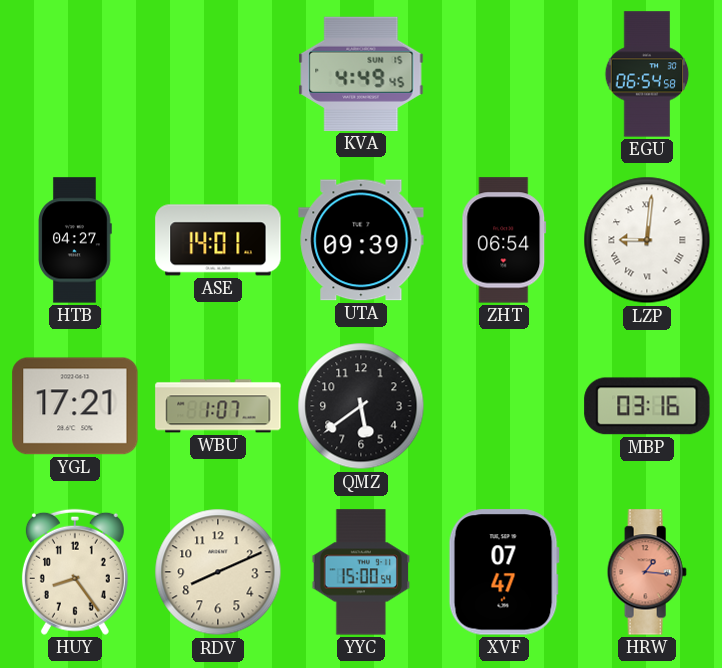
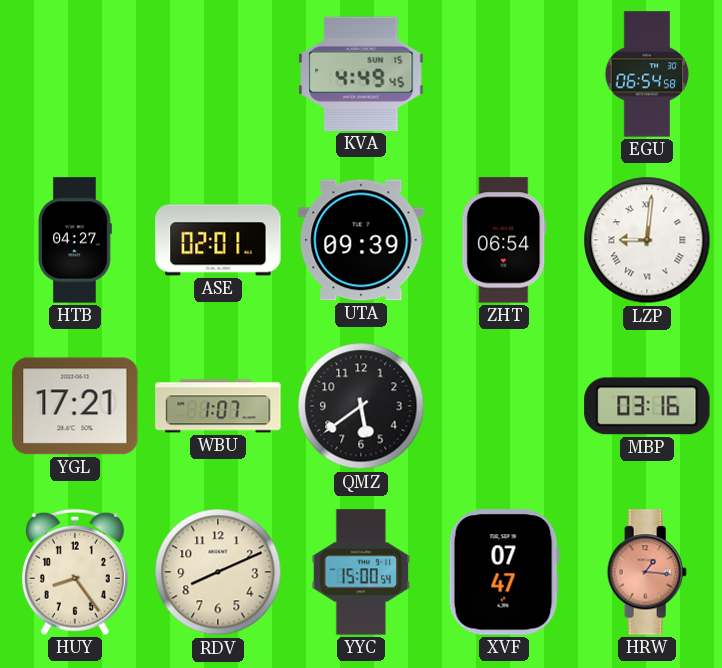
ASE: 14:01 -> 02:01
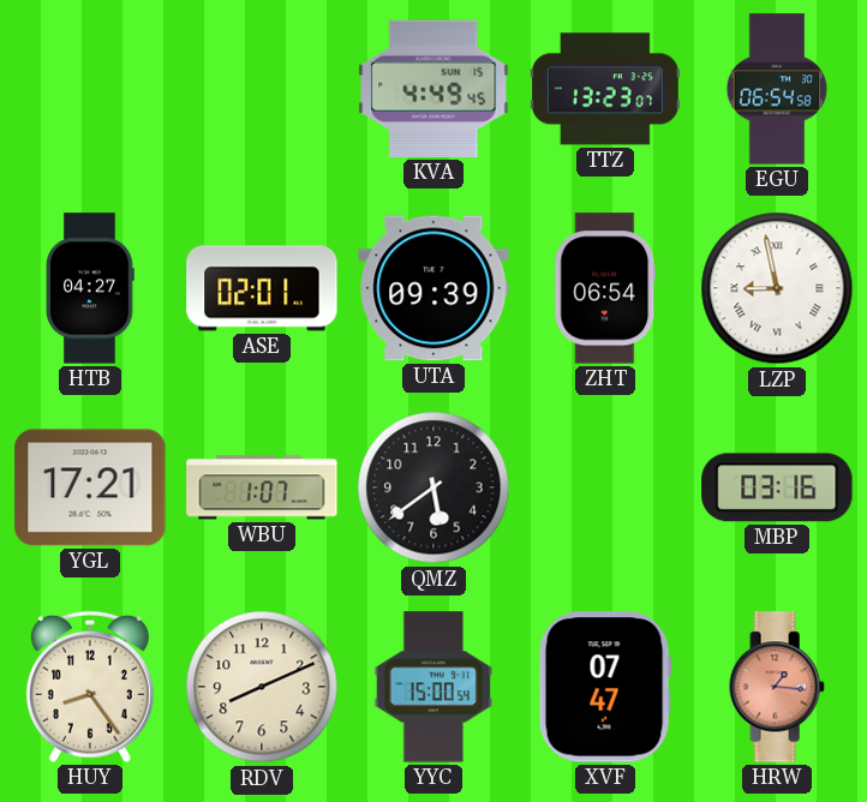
TTZ: none -> 13:23
LZP: 9:01 -> 8:58
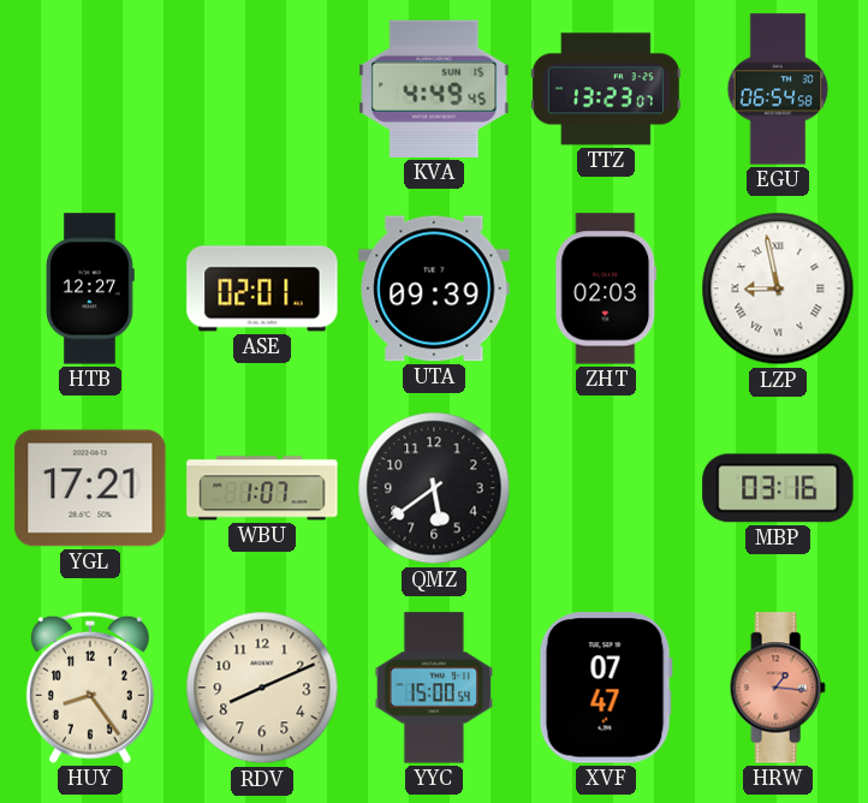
HTB: 04:27 -> 12:27
ZHT: 06:54 -> 02:03
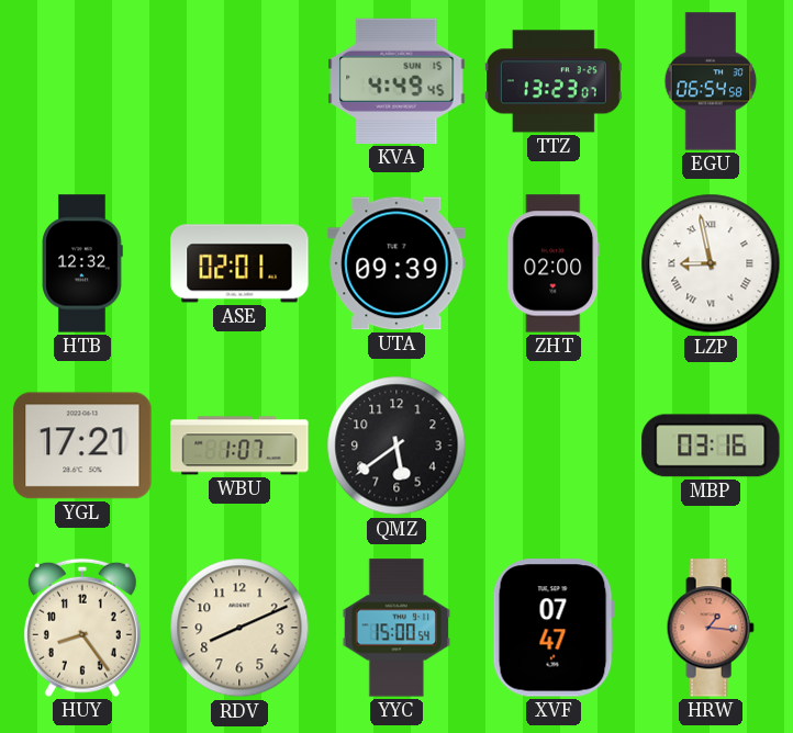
HTB: 12:27 -> 12:32
ZHT: 02:03 -> 02:00
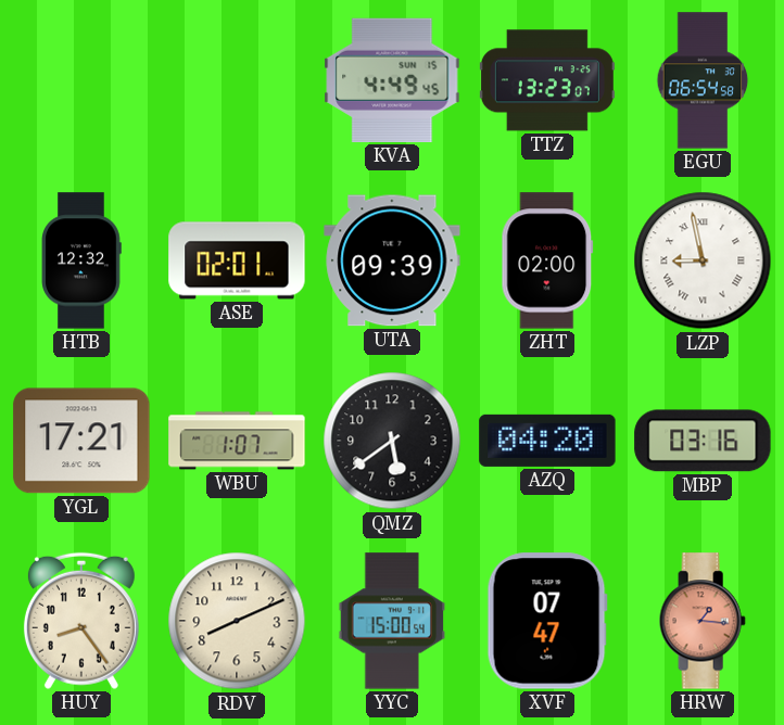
AZQ: none -> 04:20
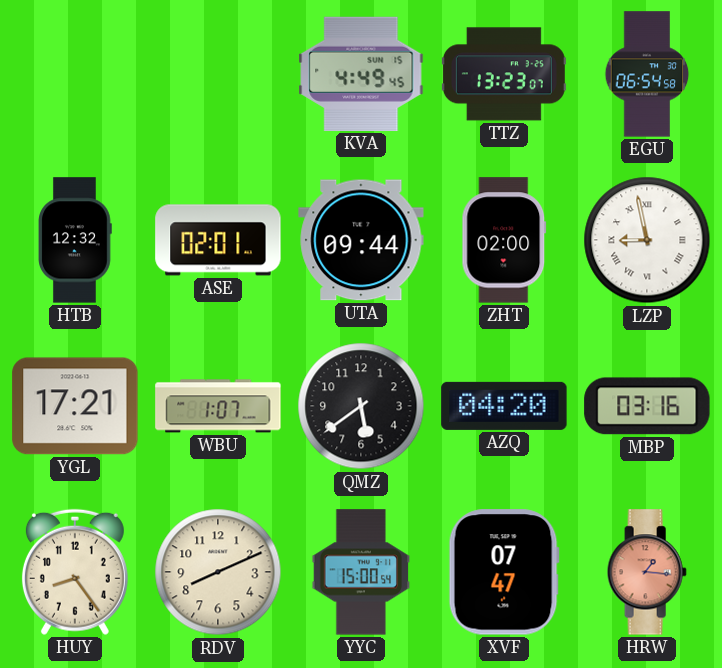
UTA: 09:39 -> 09:44
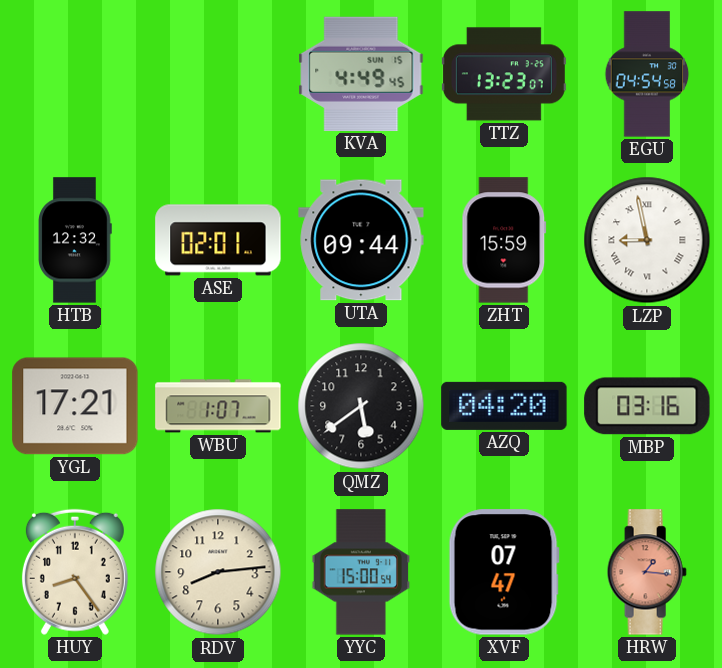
EGU: 06:54 -> 04:54
ZHT: 02:00 -> 15:59
RDV: 8:11 -> 8:14
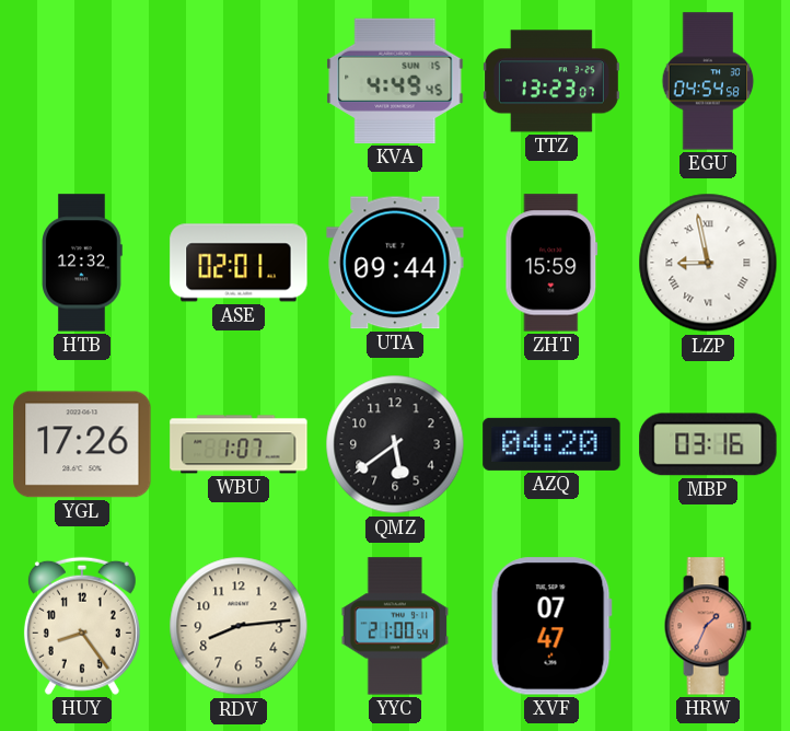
YGL: 17:21 -> 17:26
YYC: 15:00 -> 21:00
HRW: 1:16 -> 1:34
